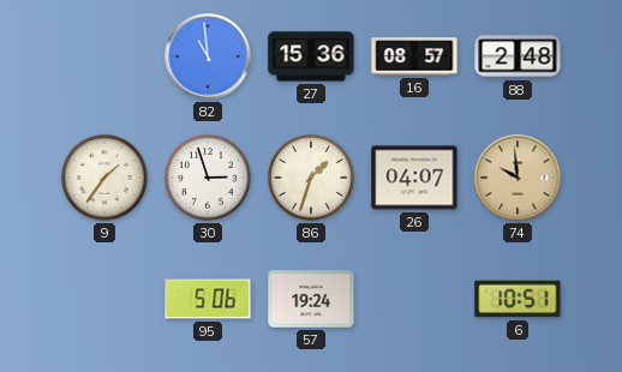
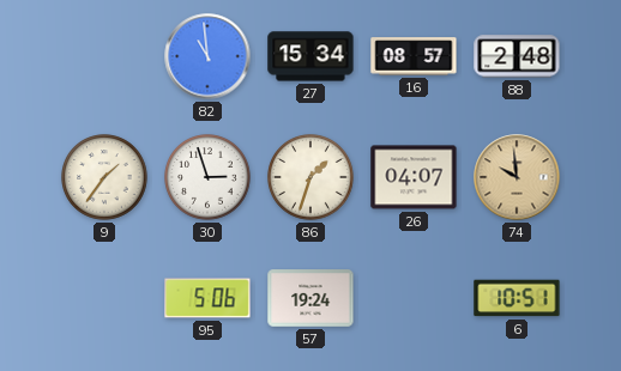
27: 15:36 -> 15:34
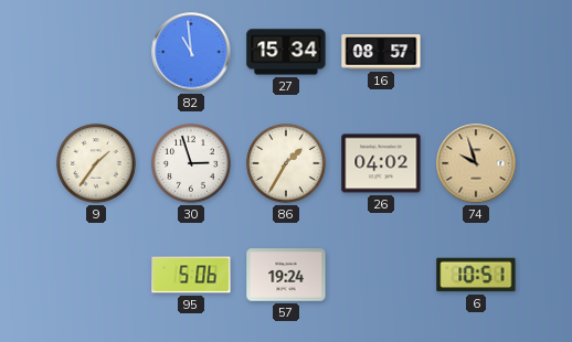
88: 2:48 -> none
86: 1:33 -> 1:35
26: 04:07 -> 04:02
74: 9:59 -> 9:57
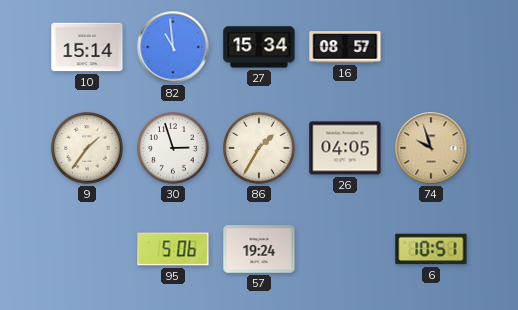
10: none -> 15:14
26: 04:02 -> 04:05
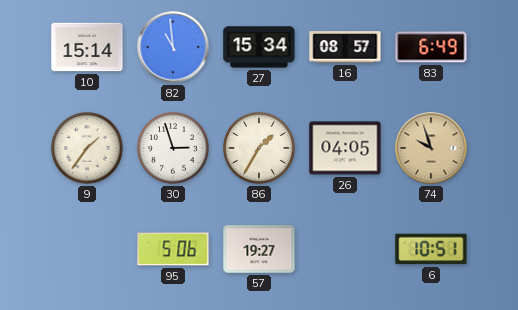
83: none -> 6:49
57: 19:24 -> 19:27
